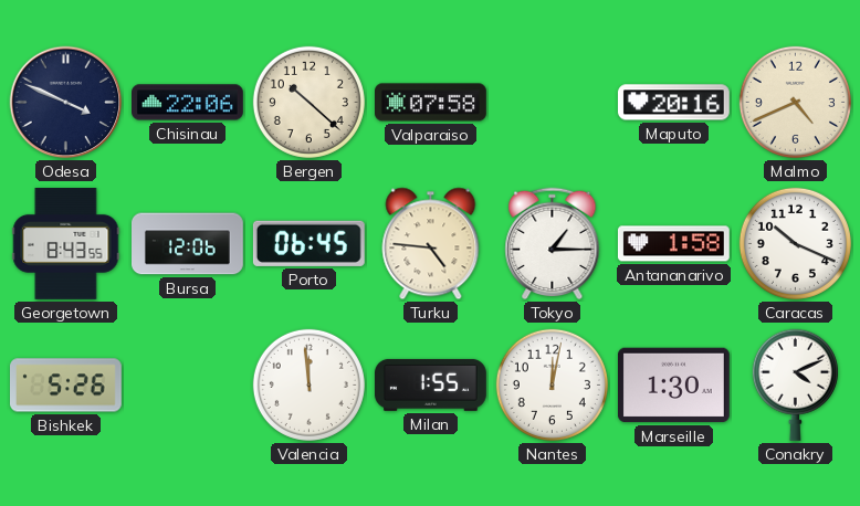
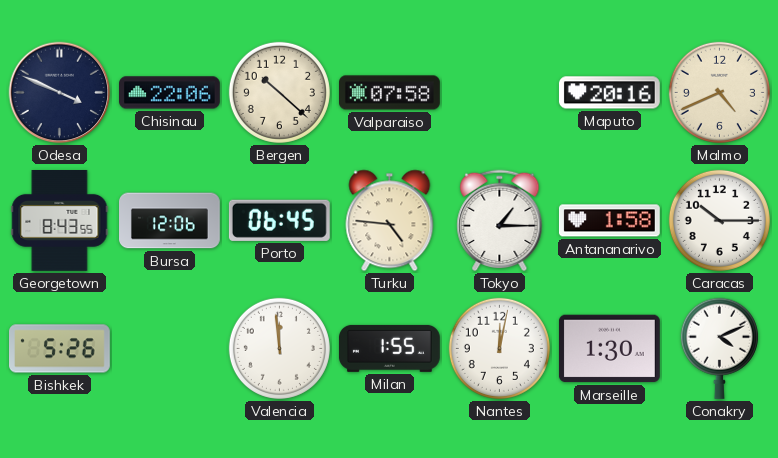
Caracas: 10:19 -> 10:15
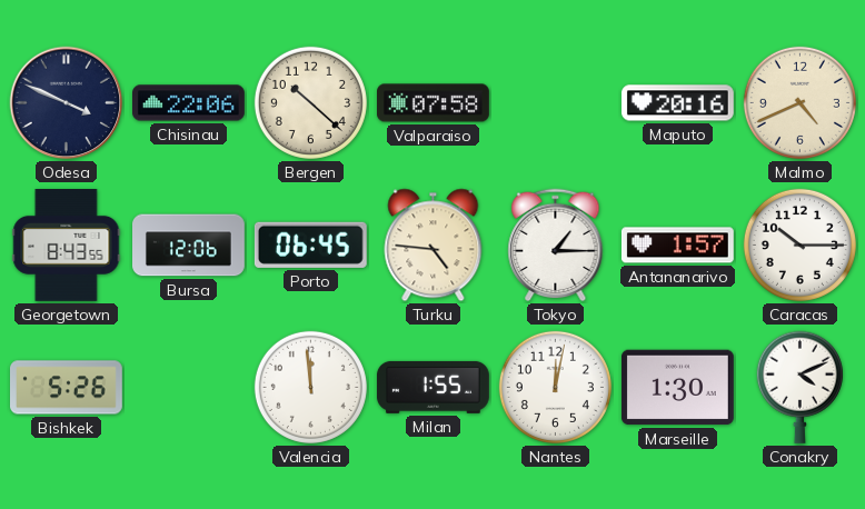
Antananarivo: 1:58 -> 1:57
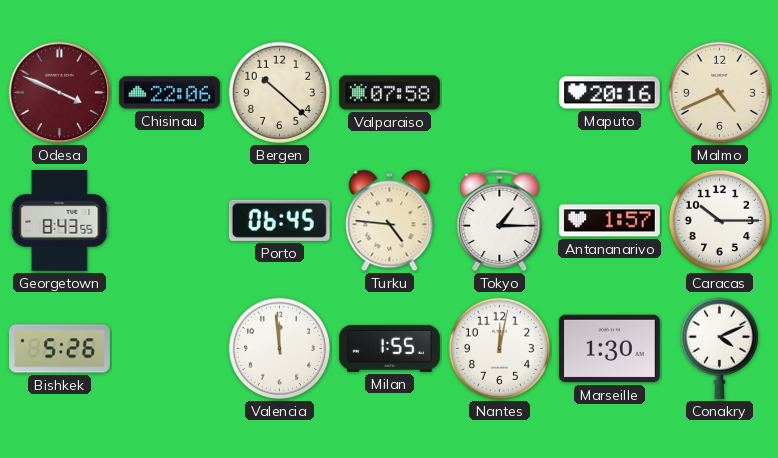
Odesa dial: navy -> burgundy
Bursa: 12:06 -> none
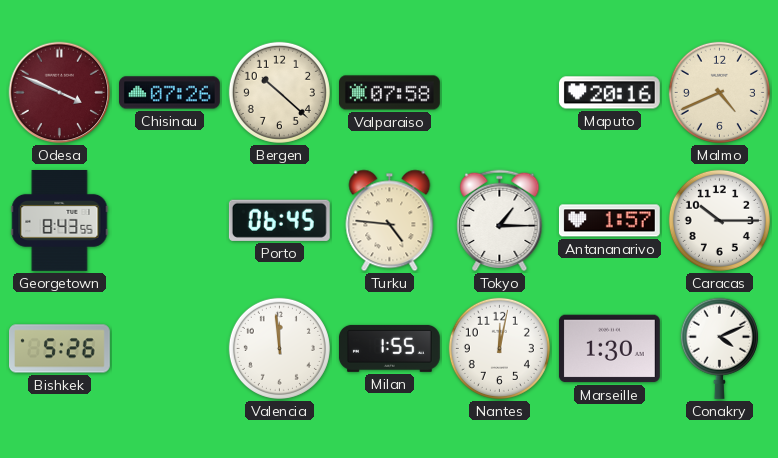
Chisinau: 22:06 -> 07:26
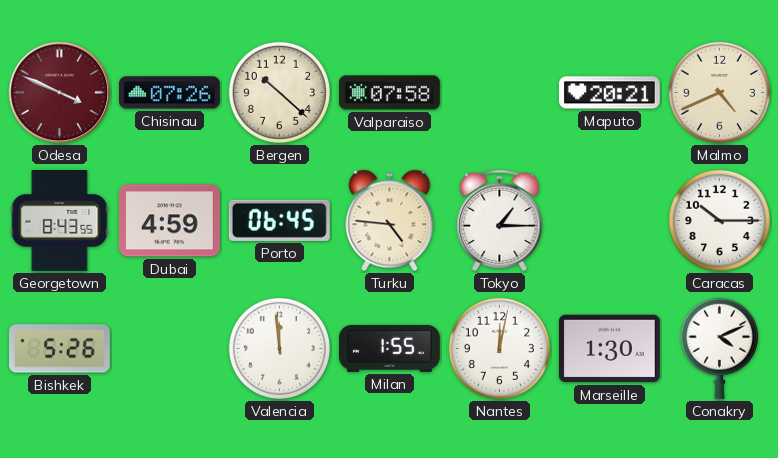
Maputo: 20:16 -> 20:21
Dubai: none -> 4:59
Antananarivo: 1:57 -> none
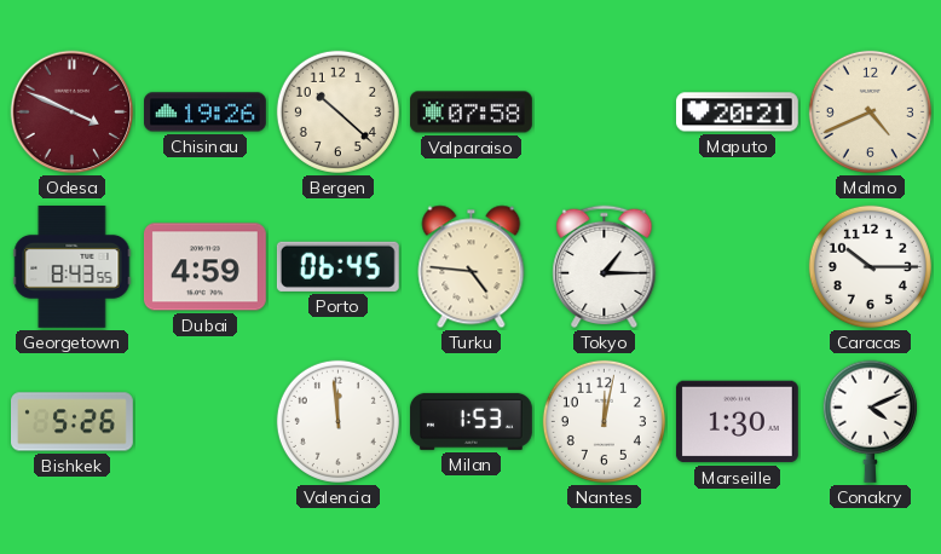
Chisinau: 07:26 -> 19:26
Milan: 1:55 -> 1:53
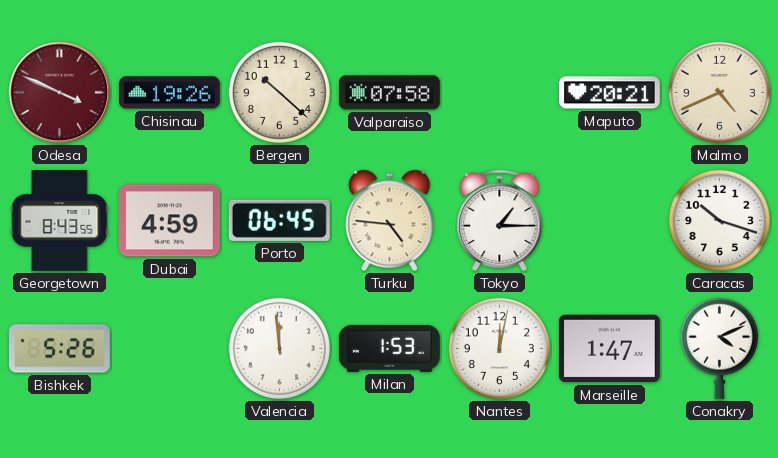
Caracas: 10:15 -> 10:18
Marseille: 1:30 -> 1:47
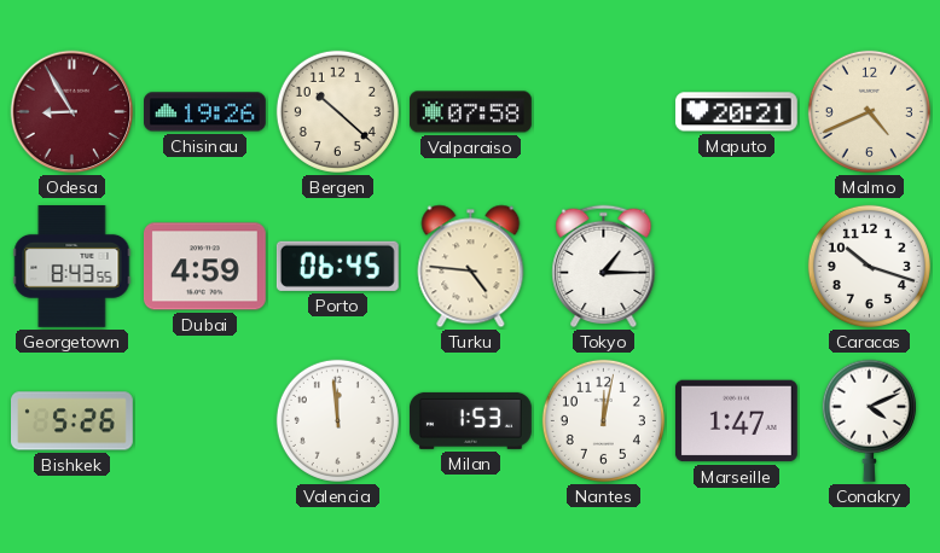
Odesa: 3:49 -> 8:55
